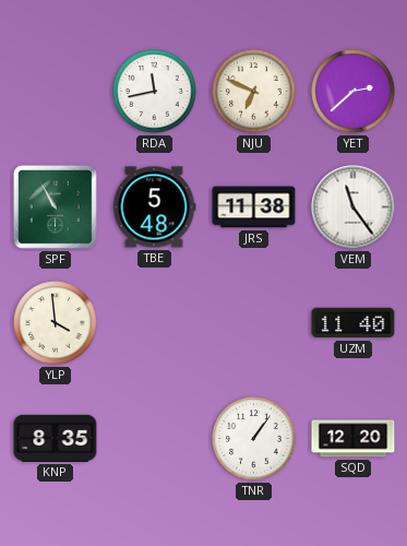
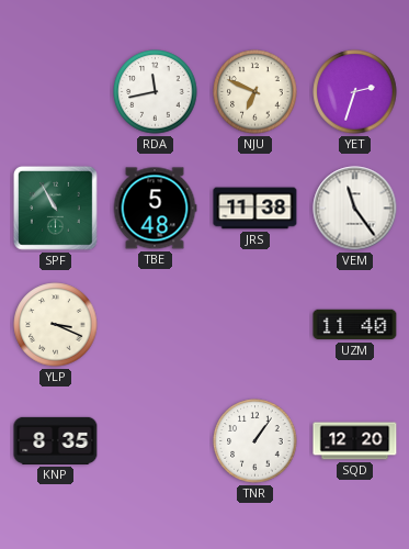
YET: 2:38 -> 2:33
YLP: 3:59 -> 3:19
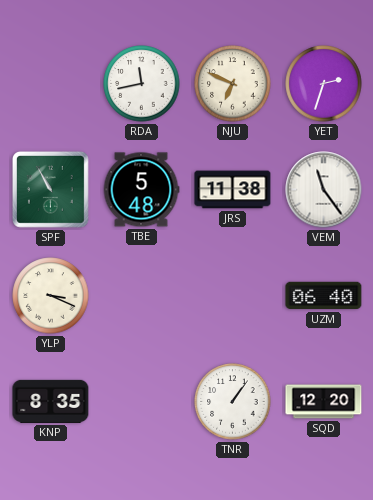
UZM: 11:40 -> 06:40
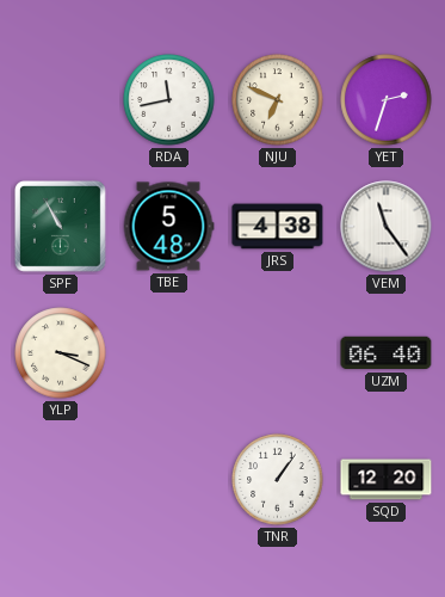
JRS: 11:38 -> 4:38
KNP: 8:35 -> none
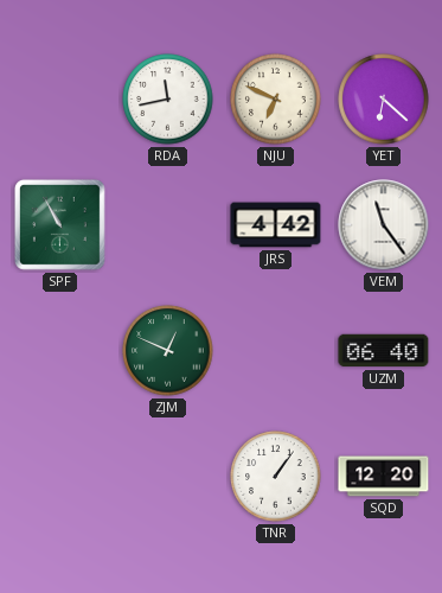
YET: 2:33 -> 6:22
TBE: 5:48 -> none
JRS: 4:38 -> 4:42
YLP: 3:19 -> none
ZJM: none -> 12:49
